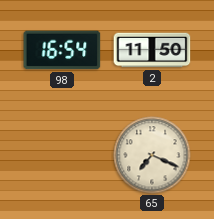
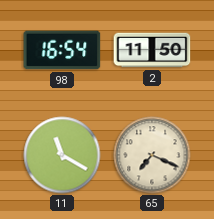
11: none -> 11:20
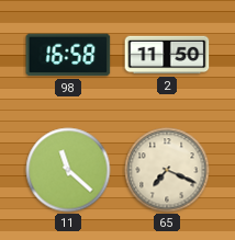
98: 16:54 -> 16:58
11: 11:20 -> 11:22
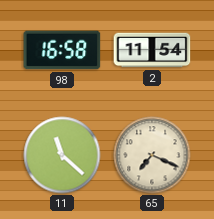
2: 11:50 -> 11:54
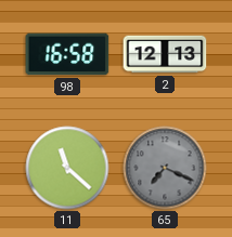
2: 11:54 -> 12:13
65 dial: cream -> grey
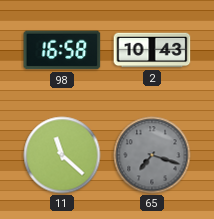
2: 12:13 -> 10:43
65: 7:19 -> 7:18
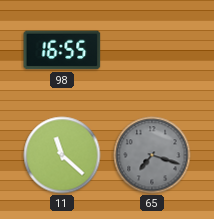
98: 16:58 -> 16:55
2: 10:43 -> none
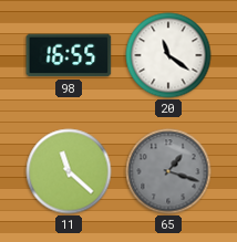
20: none -> 11:21
65: 7:18 -> 1:18
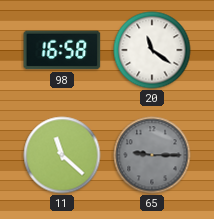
98: 16:55 -> 16:58
65: 1:18 -> 9:15
